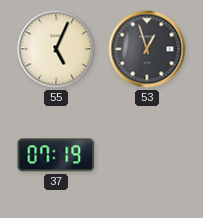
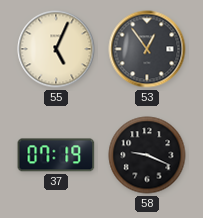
53: 12:57 -> 12:54
58: none -> 9:19
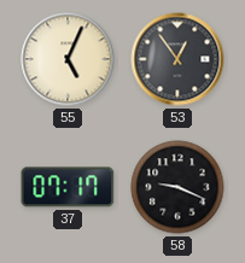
37: 07:19 -> 07:17
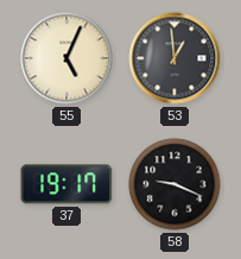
53: 12:54 -> 12:59
37: 07:17 -> 19:17
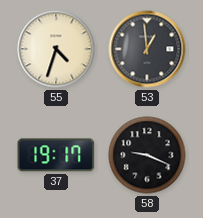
55: 5:04 -> 4:33
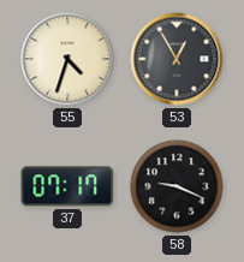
53: 12:59 -> 12:55
37: 19:17 -> 07:17
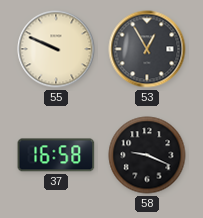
55: 4:33 -> 9:49
37: 07:17 -> 16:58
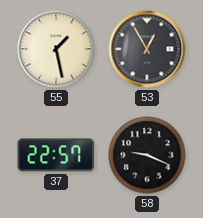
55: 9:49 -> 1:28
37: 16:58 -> 22:57
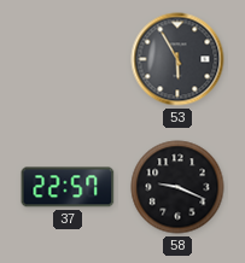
55: 1:28 -> none
53: 12:55 -> 5:55
